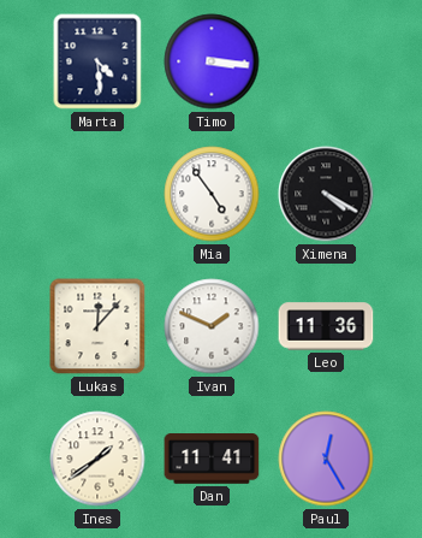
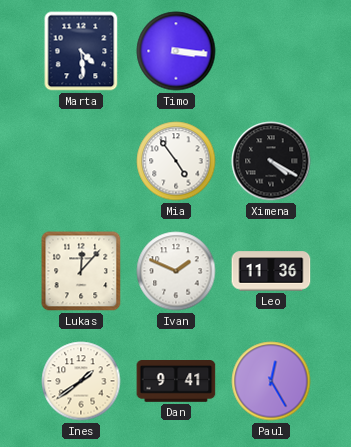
Dan: 11:41 -> 9:41
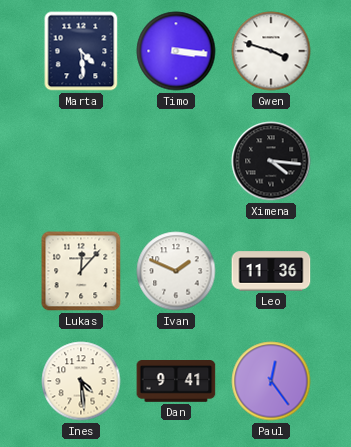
Gwen: none -> 3:48
Mia: 4:54 -> none
Ximena: 4:20 -> 4:16
Ines: 1:39 -> 4:29
Paul: 12:25 -> 12:24
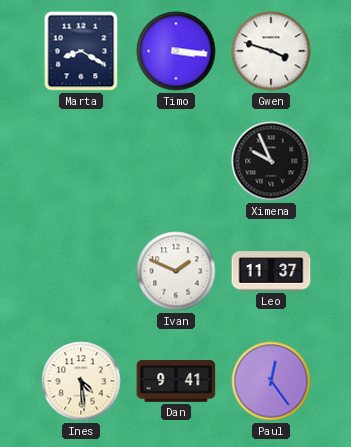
Marta: 4:29 -> 8:20
Ximena: 4:16 -> 9:56
Lukas: 12:07 -> none
Leo: 11:36 -> 11:37
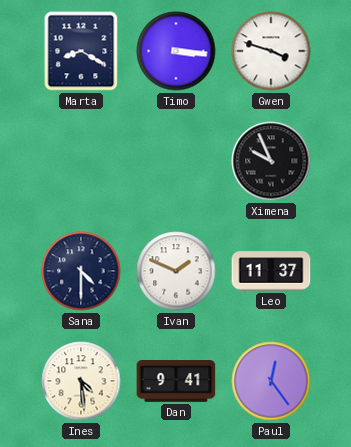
Sana: none -> 4:30
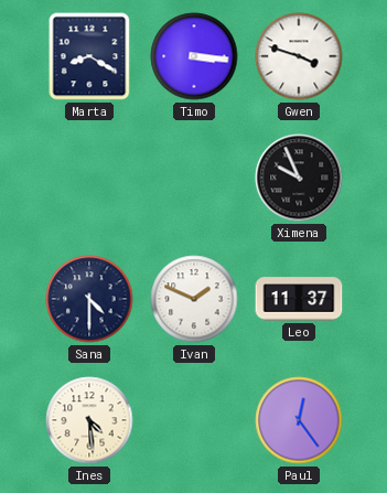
Dan: 9:41 -> none
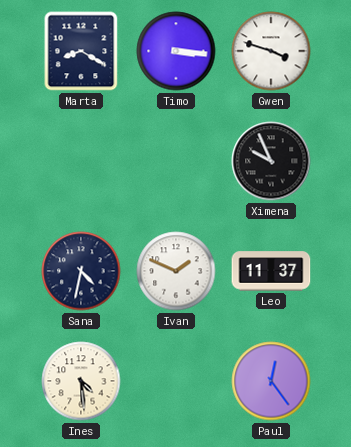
Sana: 4:30 -> 4:32
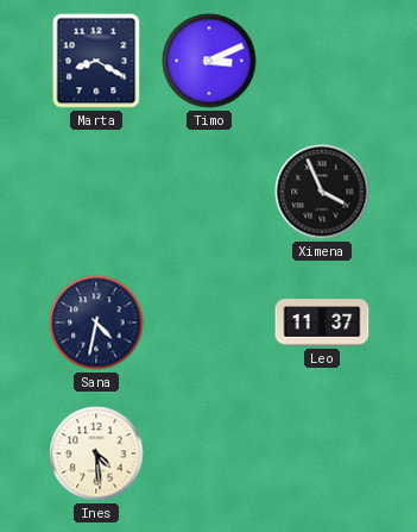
Timo: 3:16 -> 3:11
Gwen: 3:48 -> none
Ximena: 9:56 -> 3:56
Ivan: 1:49 -> none
Paul: 12:24 -> none
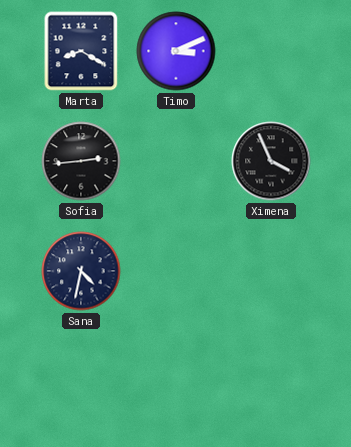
Sofia: none -> 2:44
Leo: 11:37 -> none
Ines: 4:29 -> none
